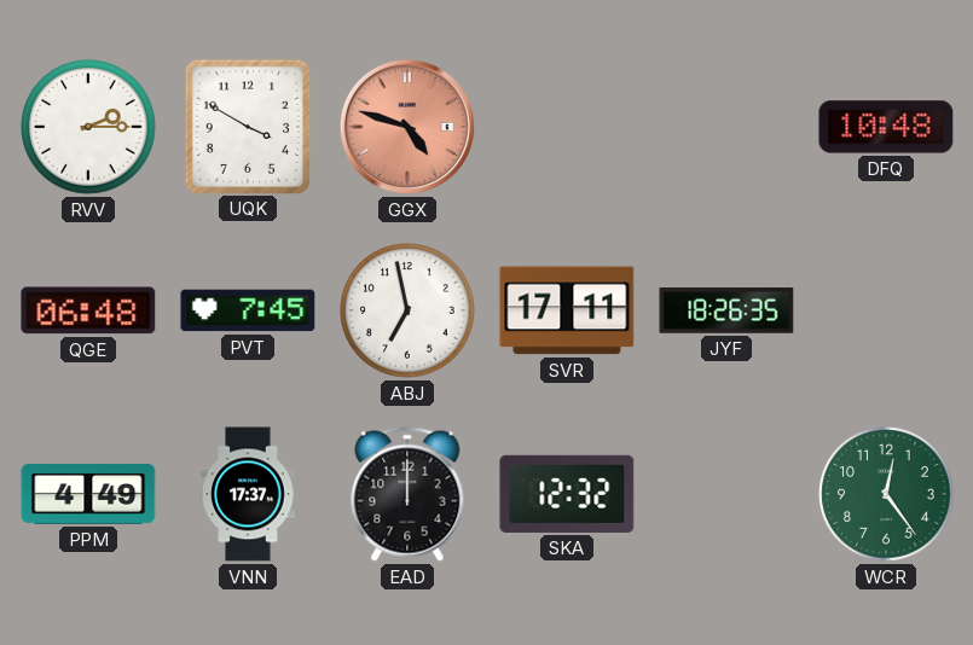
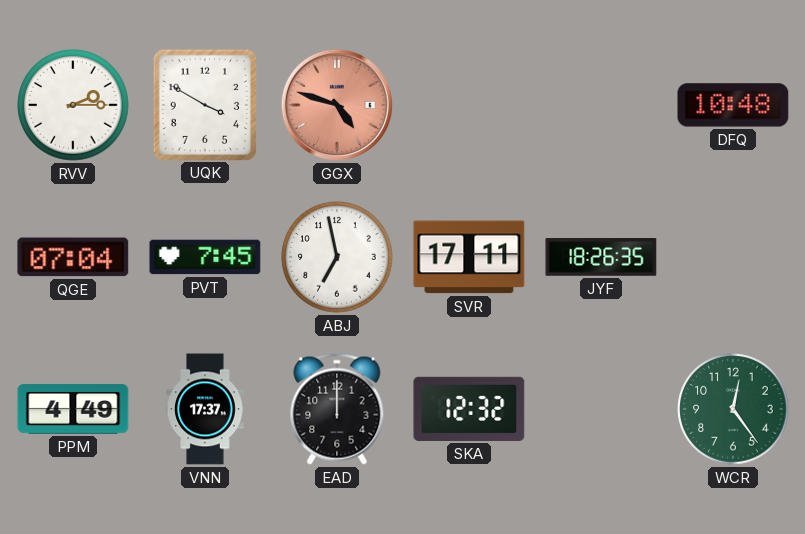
QGE: 06:48 -> 07:04
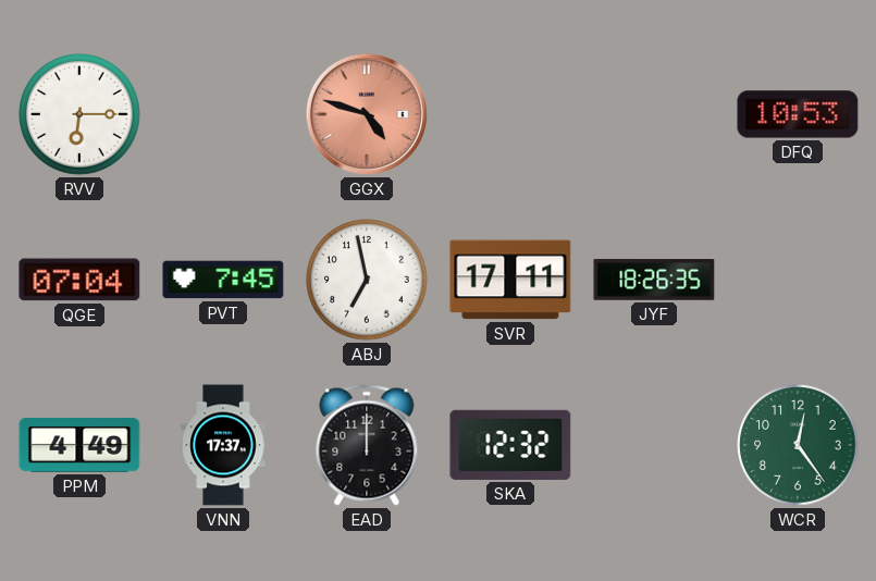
RVV: 2:15 -> 6:15
UQK: 3:50 -> none
DFQ: 10:48 -> 10:53
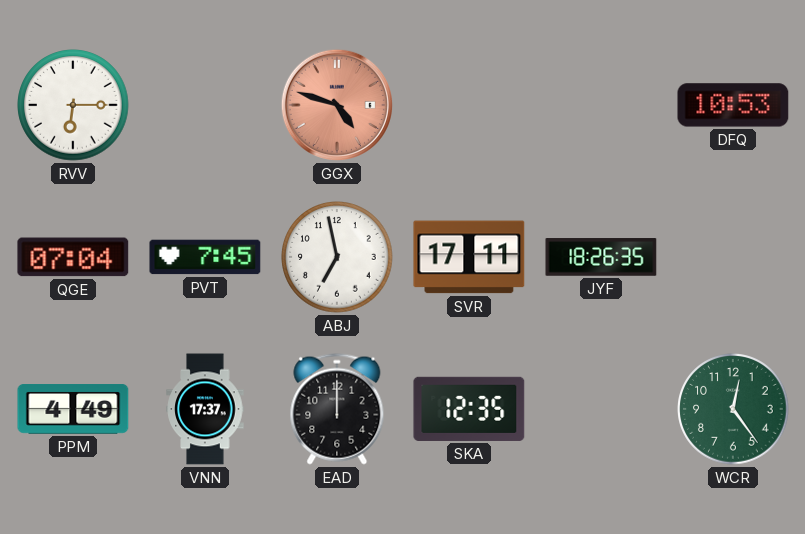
SKA: 12:32 -> 12:35
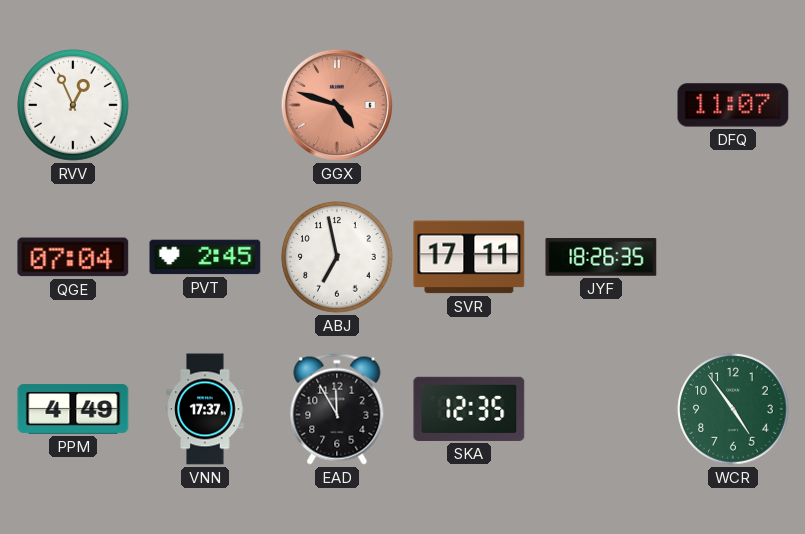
RVV: 6:15 -> 12:56
DFQ: 10:53 -> 11:07
PVT: 7:45 -> 2:45
EAD: 12:00 -> 11:55
WCR: 12:24 -> 4:54
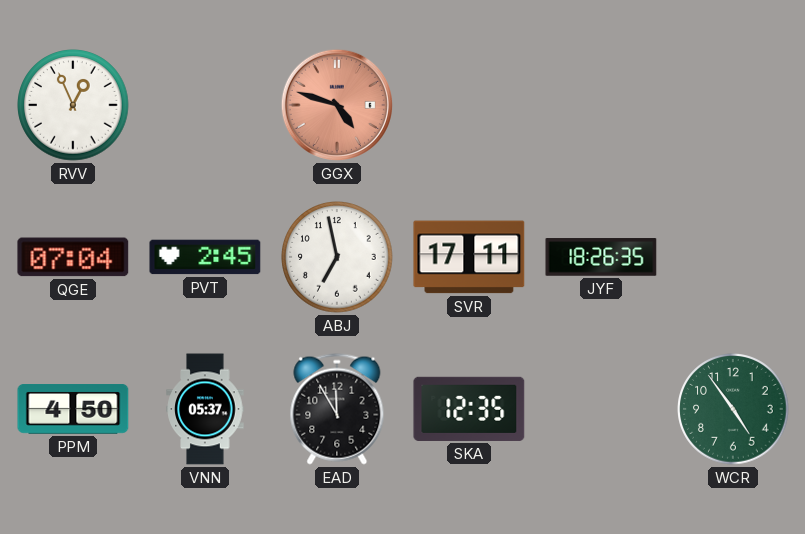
DFQ: 11:07 -> none
PPM: 4:49 -> 4:50
VNN: 17:37 -> 05:37
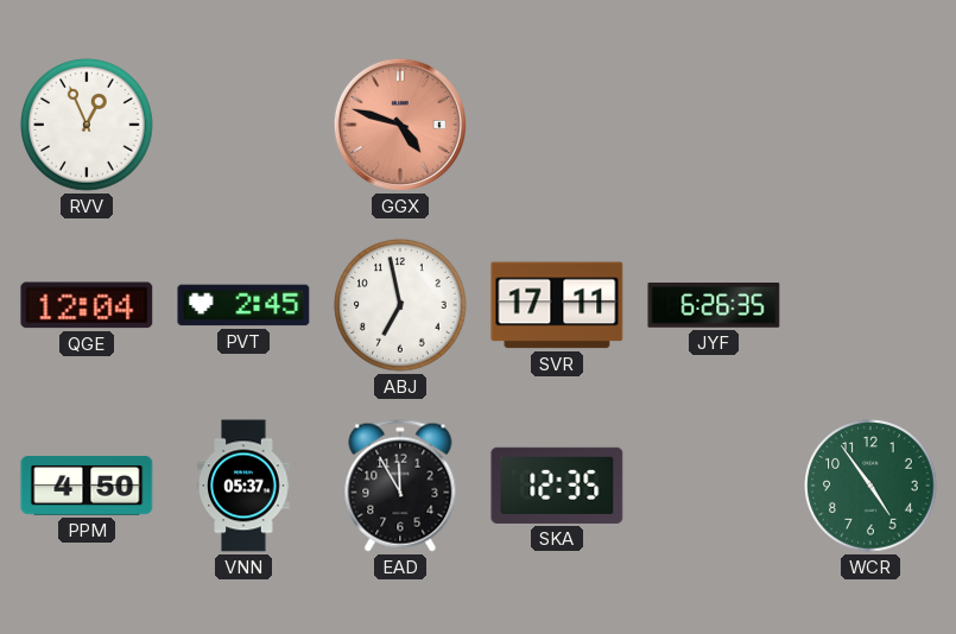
QGE: 07:04 -> 12:04
JYF: 18:26 -> 6:26
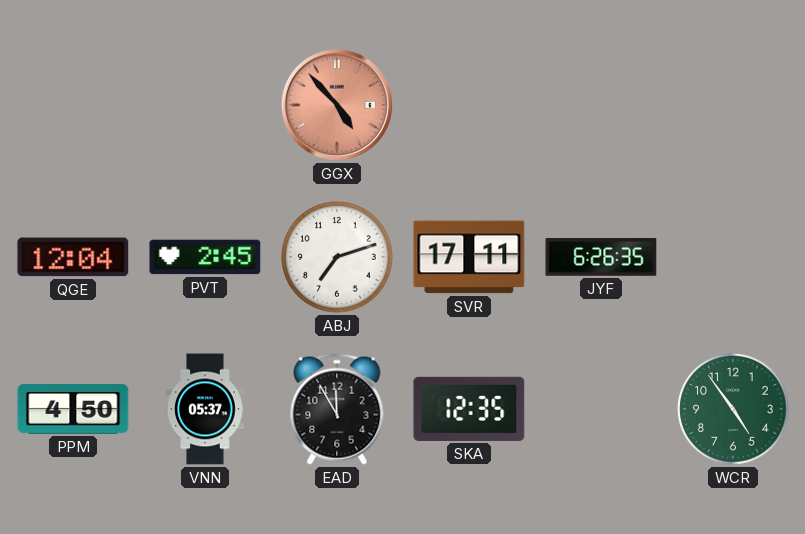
RVV: 12:56 -> none
GGX: 4:48 -> 4:53
ABJ: 6:58 -> 7:12
